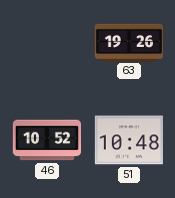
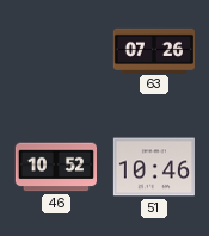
63: 19:26 -> 07:26
51: 10:48 -> 10:46
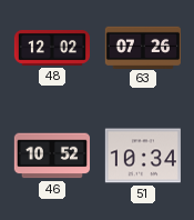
48: none -> 12:02
51: 10:46 -> 10:34
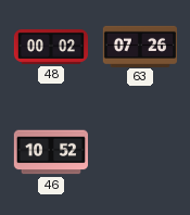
48: 12:02 -> 00:02
51: 10:34 -> none
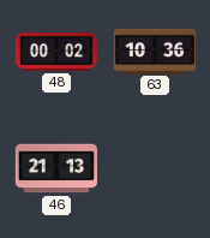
63: 07:26 -> 10:36
46: 10:52 -> 21:13
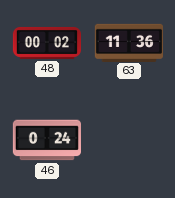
63: 10:36 -> 11:36
46: 21:13 -> 0:24
